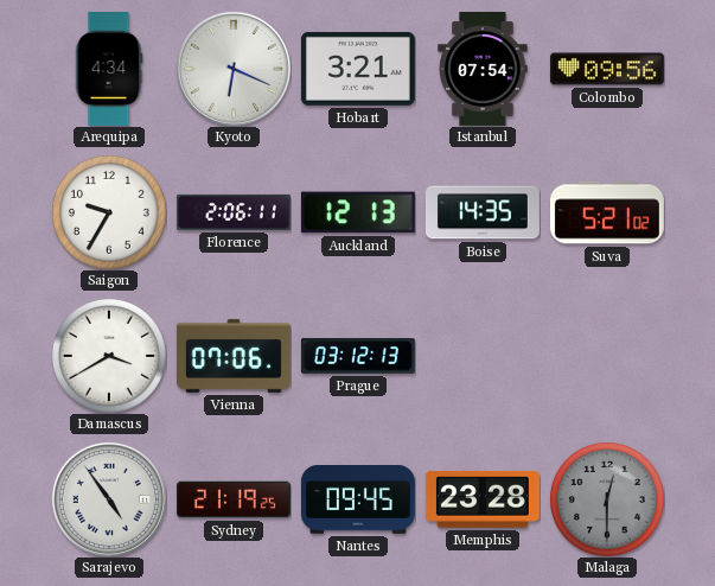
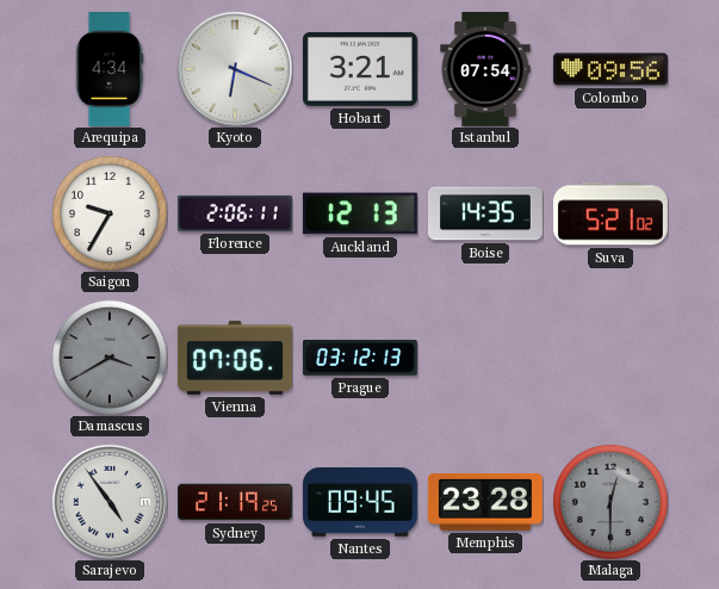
Damascus dial: white -> grey
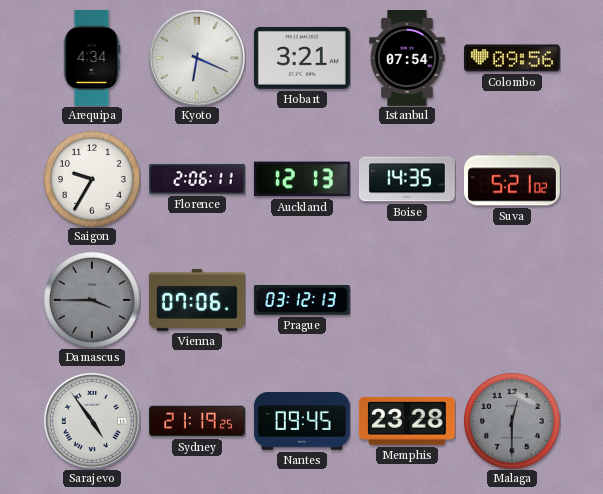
Damascus: 3:40 -> 3:45
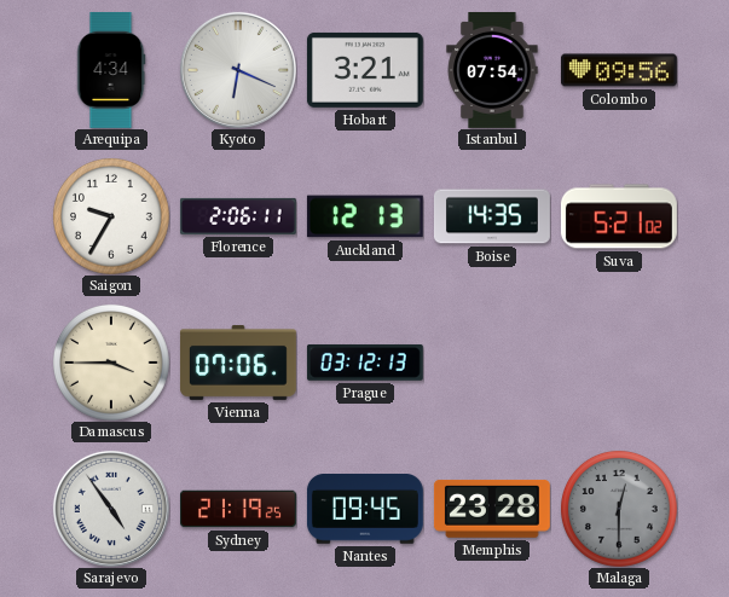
Damascus dial: grey -> cream
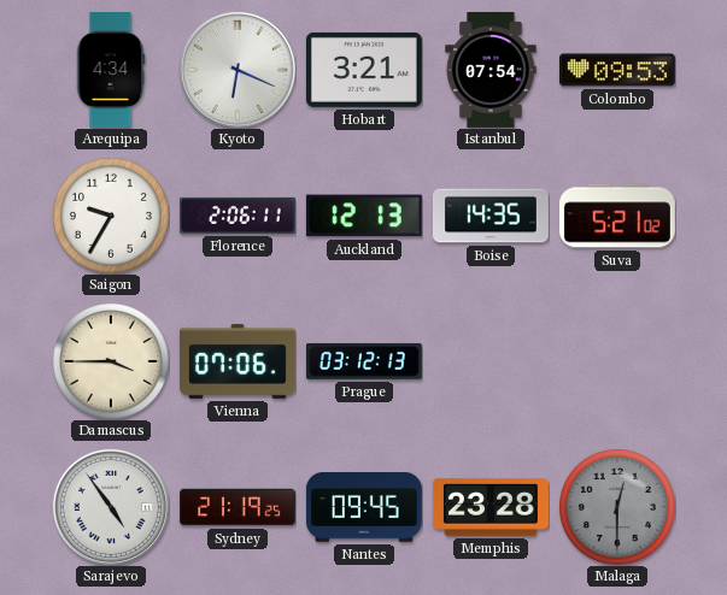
Colombo: 09:56 -> 09:53
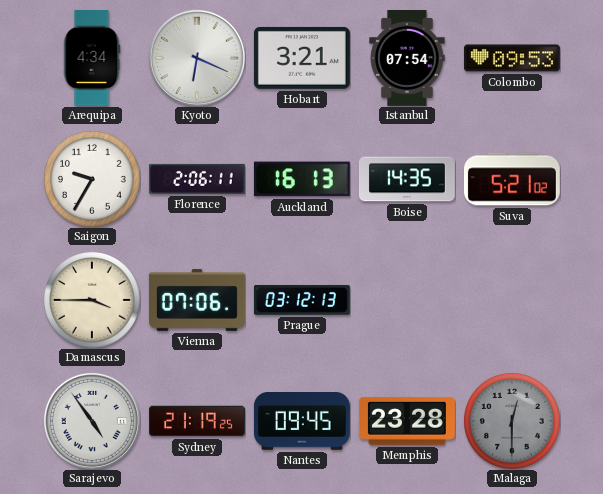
Auckland: 12:13 -> 16:13
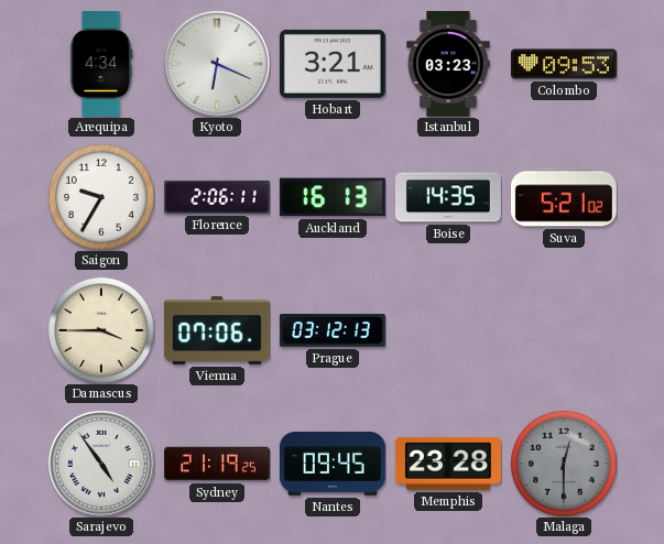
Istanbul: 07:54 -> 03:23
